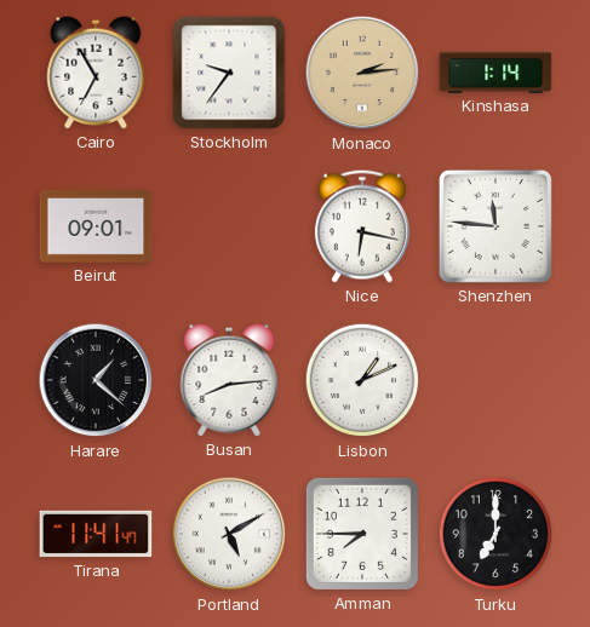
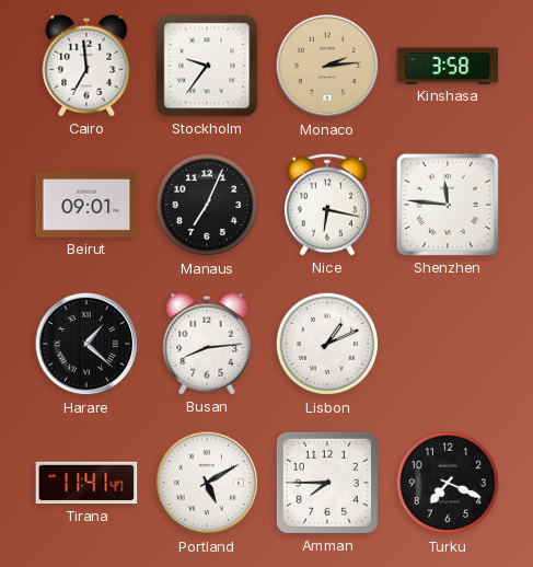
Cairo: 6:55 -> 6:59
Kinshasa: 1:14 -> 3:58
Manaus: none -> 7:04
Turku: 7:00 -> 7:19
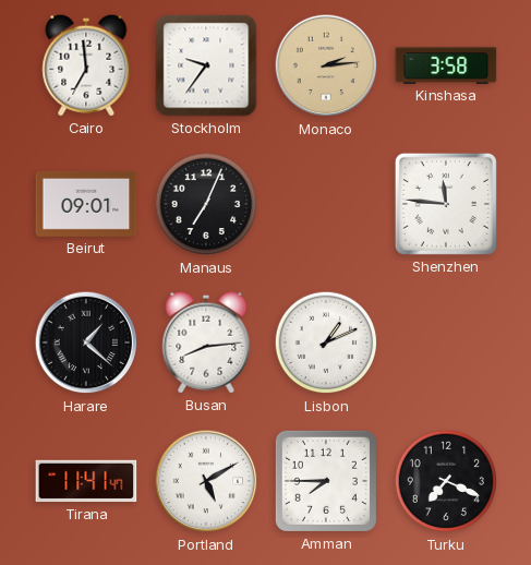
Nice: 6:17 -> none
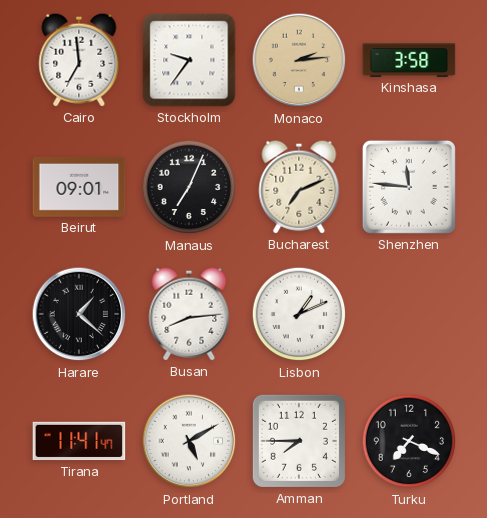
Bucharest: none -> 7:11
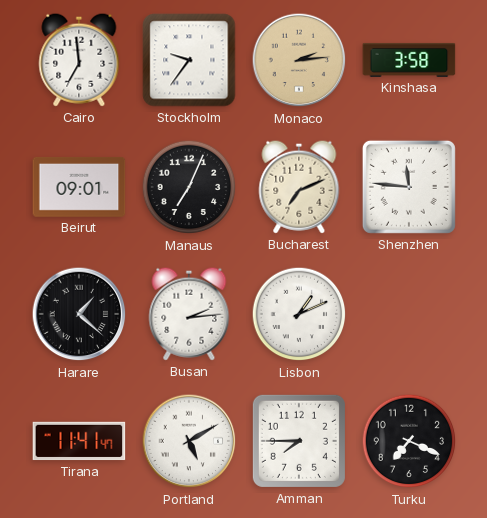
Busan: 8:14 -> 2:14
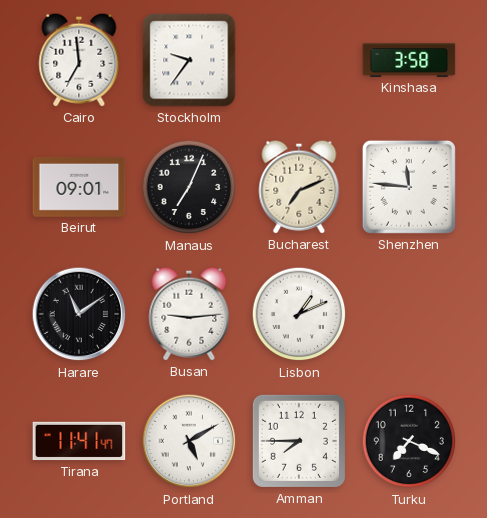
Monaco: 2:14 -> none
Harare: 1:22 -> 11:09
Busan: 2:14 -> 9:14
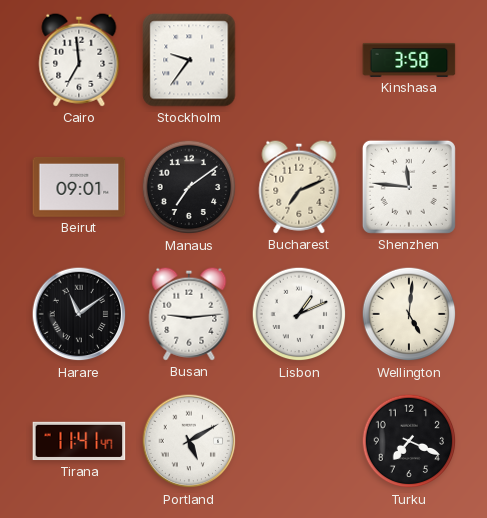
Manaus: 7:04 -> 7:09
Wellington: none -> 5:01
Amman: 7:45 -> none
